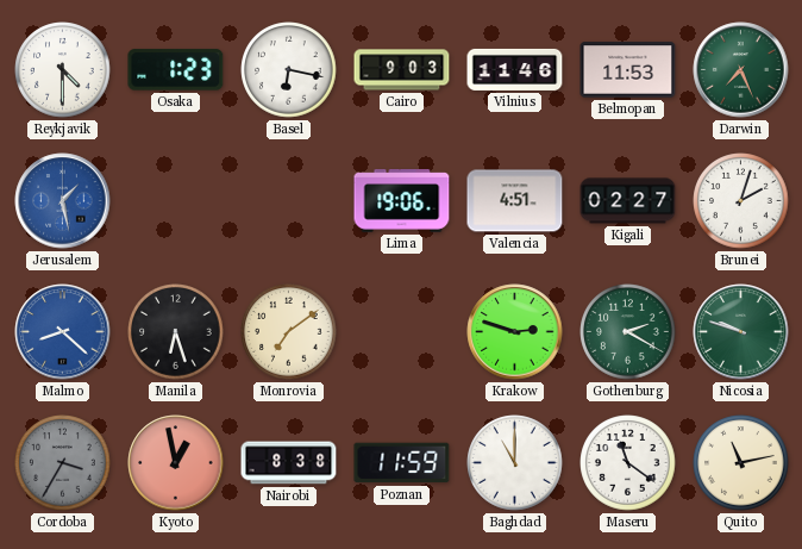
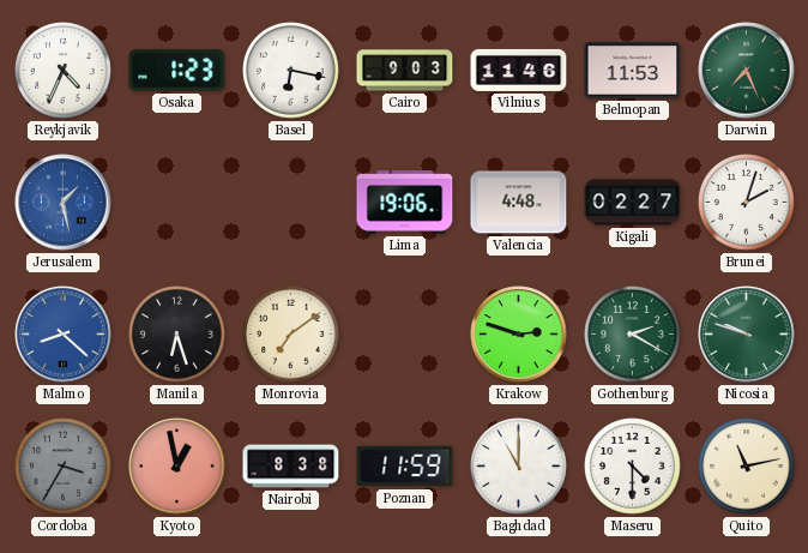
Reykjavik: 4:30 -> 4:34
Valencia: 4:51 -> 4:48
Maseru: 11:21 -> 4:30
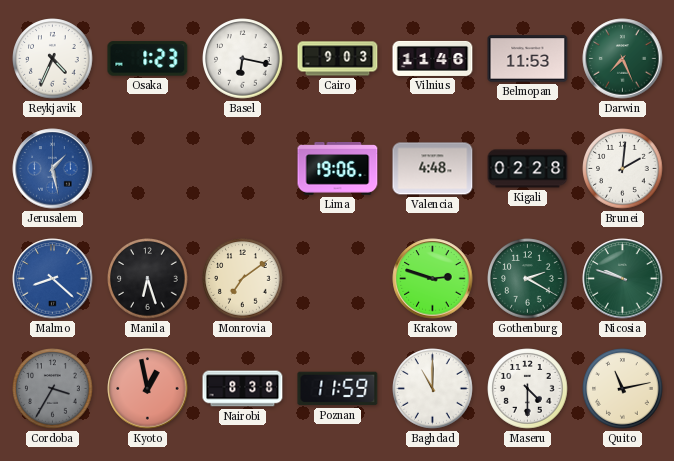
Kigali: 02:27 -> 02:28
Brunei: 2:03 -> 2:01
